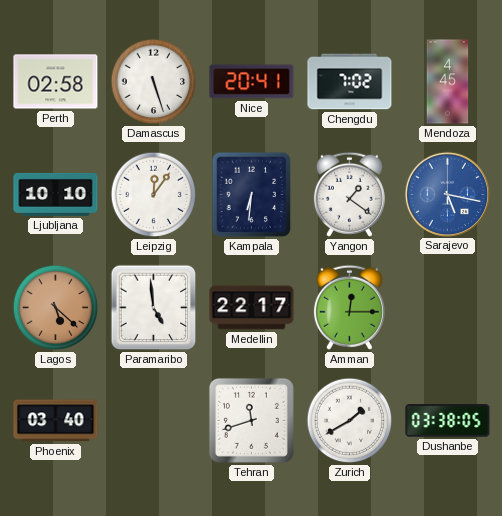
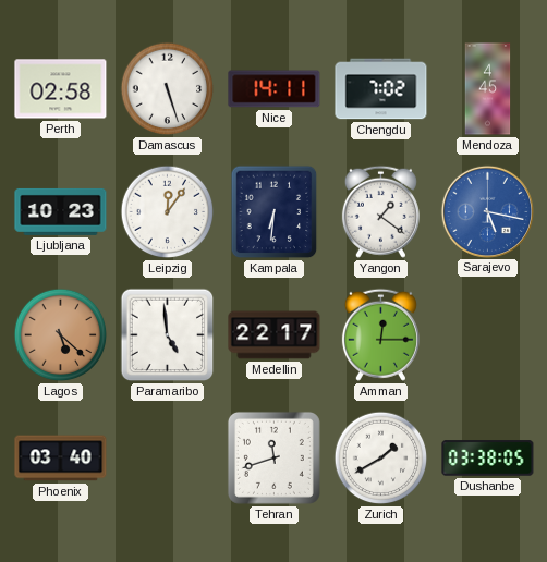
Nice: 20:41 -> 14:11
Ljubljana: 10:10 -> 10:23
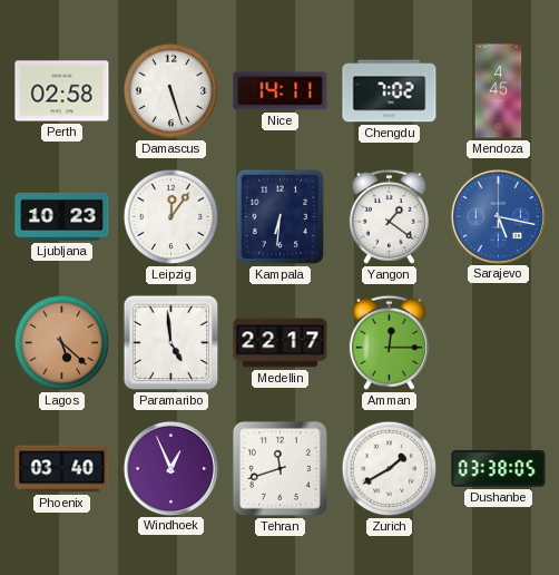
Windhoek: none -> 12:56
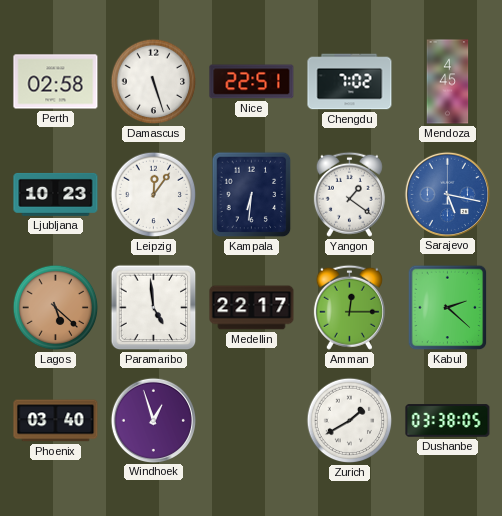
Nice: 14:11 -> 22:51
Kabul: none -> 2:22
Windhoek: 12:56 -> 12:57
Tehran: 11:42 -> none
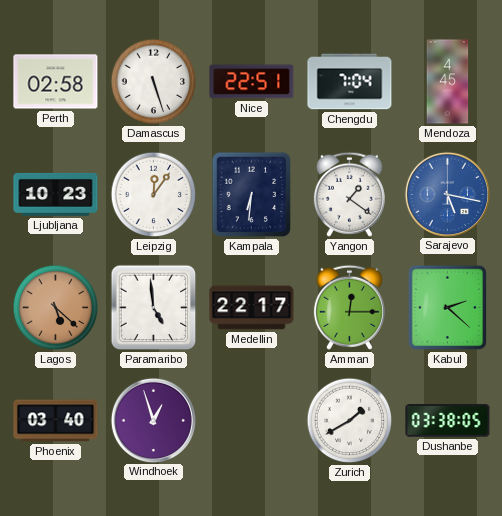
Chengdu: 7:02 -> 7:04
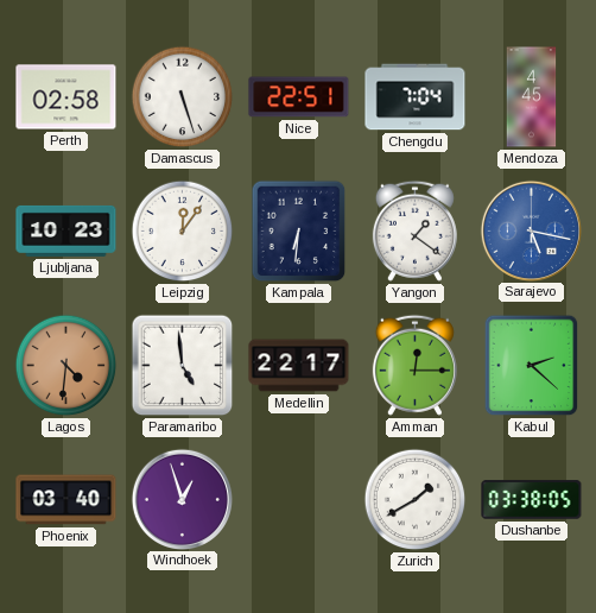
Lagos: 5:22 -> 4:31
